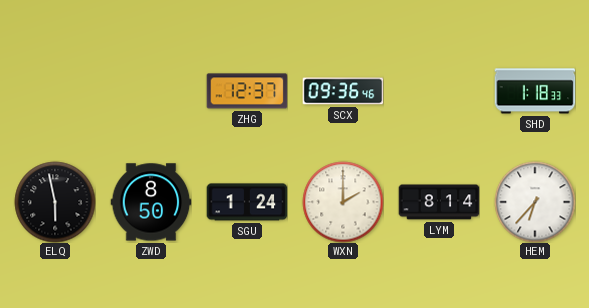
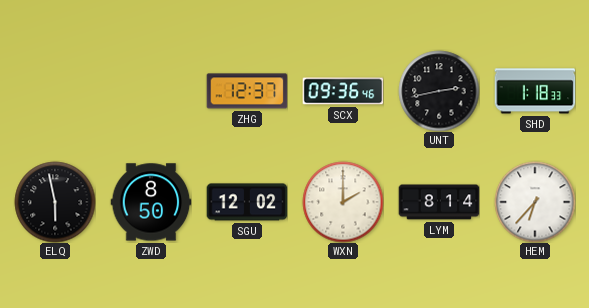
UNT: none -> 2:43
SGU: 1:24 -> 12:02
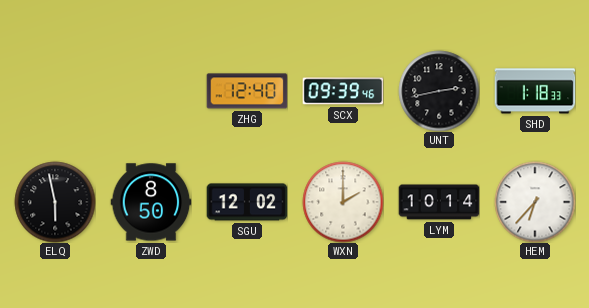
ZHG: 12:37 -> 12:40
SCX: 09:36 -> 09:39
LYM: 8:14 -> 10:14
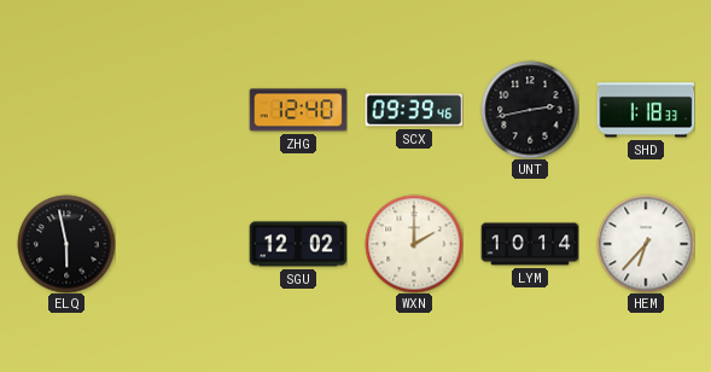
ZWD: 8:50 -> none
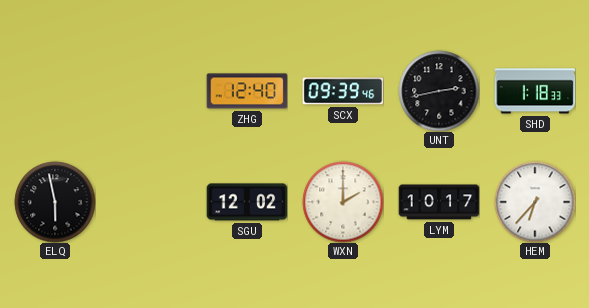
LYM: 10:14 -> 10:17
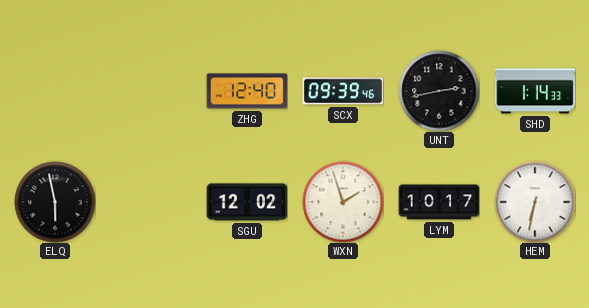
SHD: 1:18 -> 1:14
WXN: 2:00 -> 1:57
HEM: 6:37 -> 6:32
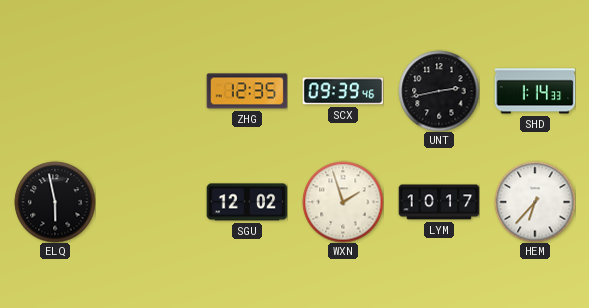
ZHG: 12:40 -> 12:35
HEM: 6:32 -> 6:37
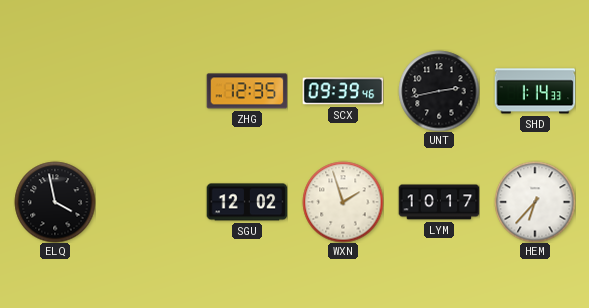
ELQ: 5:58 -> 3:58
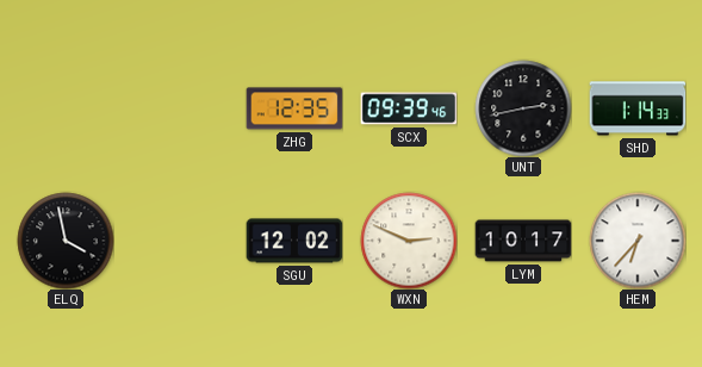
WXN: 1:57 -> 2:49
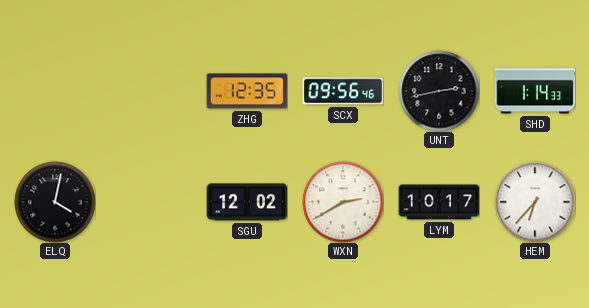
SCX: 09:39 -> 09:56
ELQ: 3:58 -> 4:02
WXN: 2:49 -> 2:40
